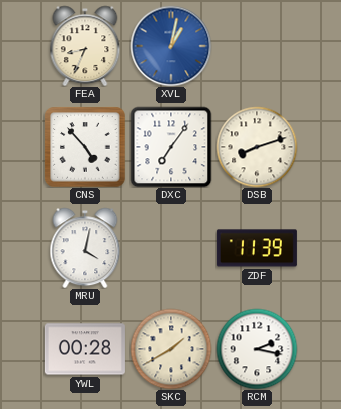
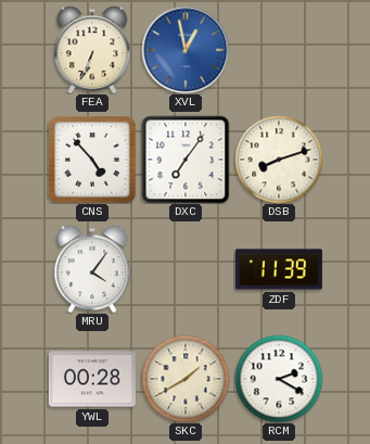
FEA: 8:34 -> 6:34
XVL: 1:02 -> 12:58
MRU: 4:02 -> 4:06
RCM: 2:17 -> 2:20
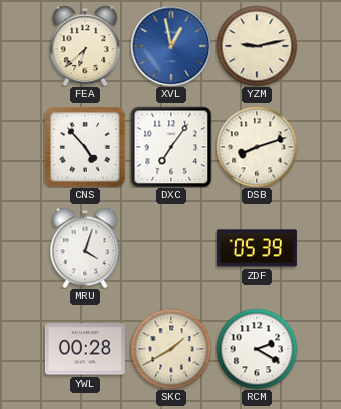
FEA: 6:34 -> 6:38
YZM: none -> 9:13
MRU: 4:06 -> 4:03
ZDF: 11:39 -> 05:39
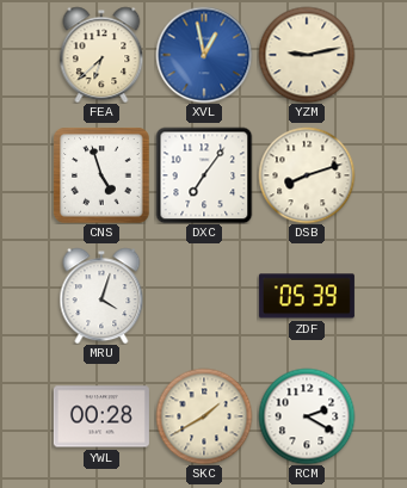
CNS: 4:53 -> 4:57
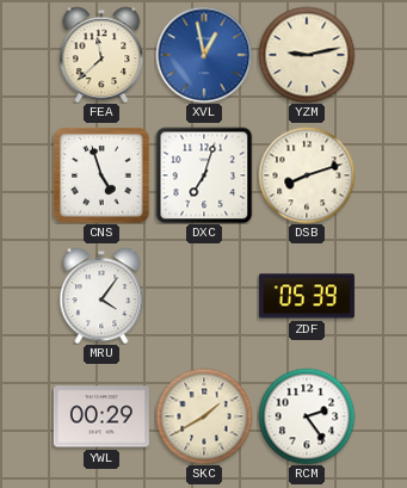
FEA: 6:38 -> 11:38
DXC: 7:06 -> 7:03
MRU: 4:03 -> 4:06
YWL: 00:28 -> 00:29
RCM: 2:20 -> 2:24
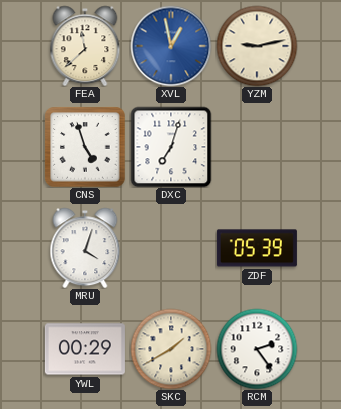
DSB: 8:12 -> none
MRU: 4:06 -> 4:03
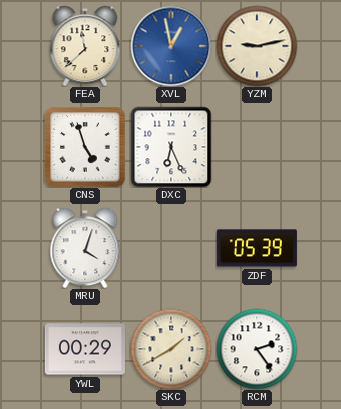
DXC: 7:03 -> 6:26
